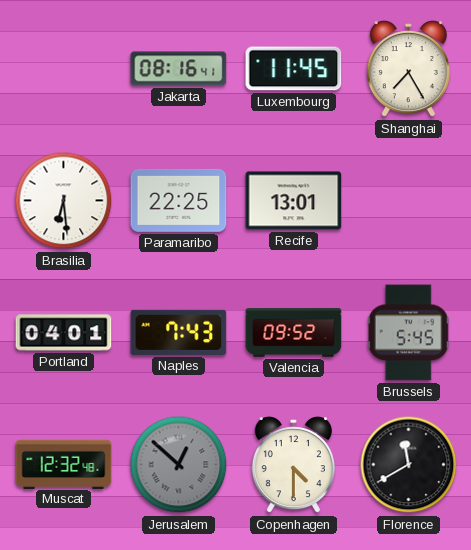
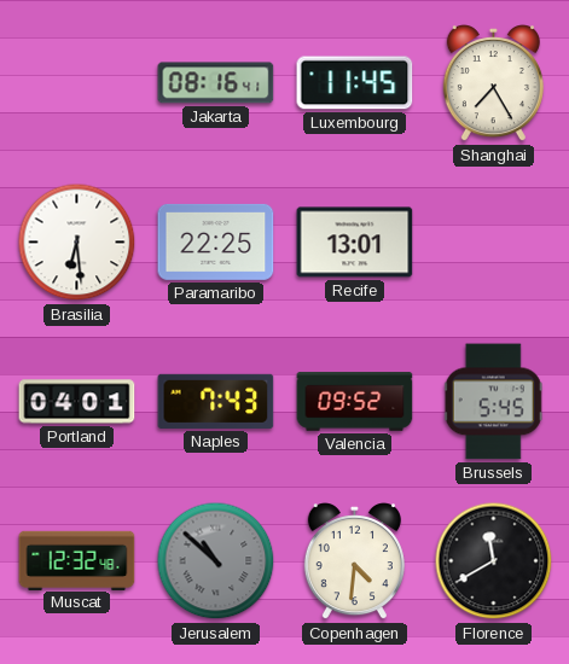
Jerusalem: 12:52 -> 10:52
Copenhagen: 4:30 -> 4:31
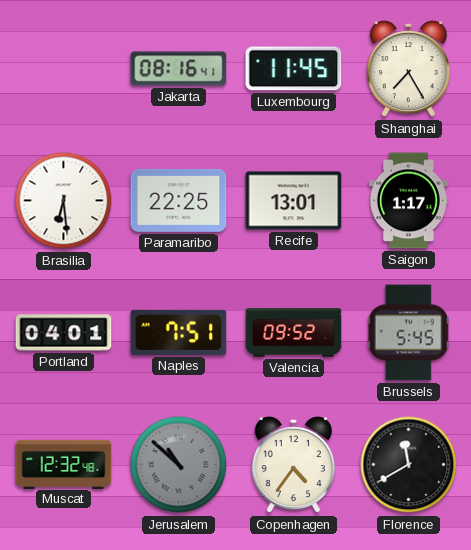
Saigon: none -> 1:17
Naples: 7:43 -> 7:51
Copenhagen: 4:31 -> 4:36
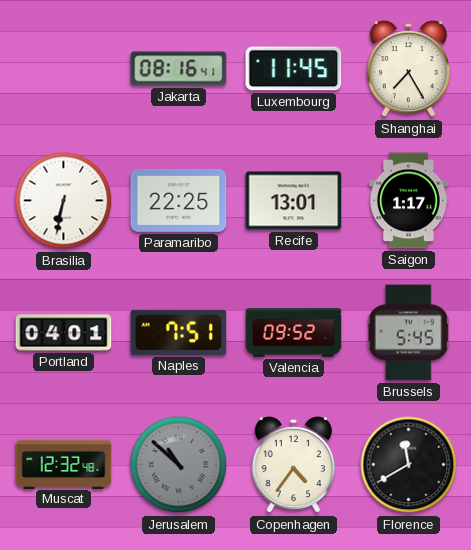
Brasilia: 6:29 -> 6:32
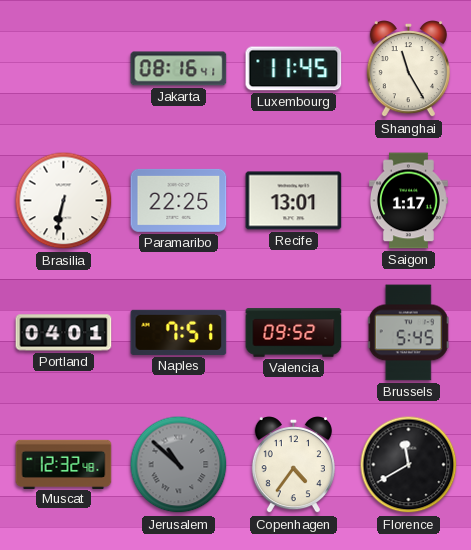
Shanghai: 7:25 -> 11:25
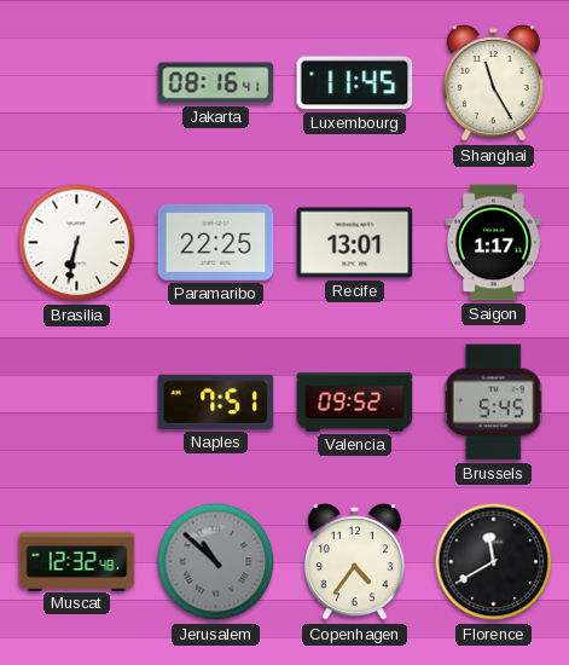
Portland: 04:01 -> none
